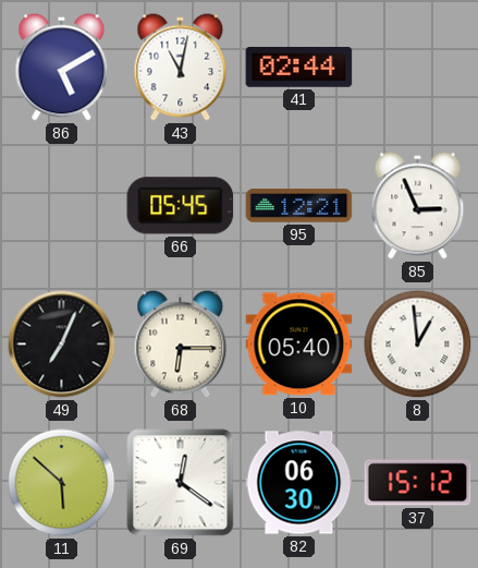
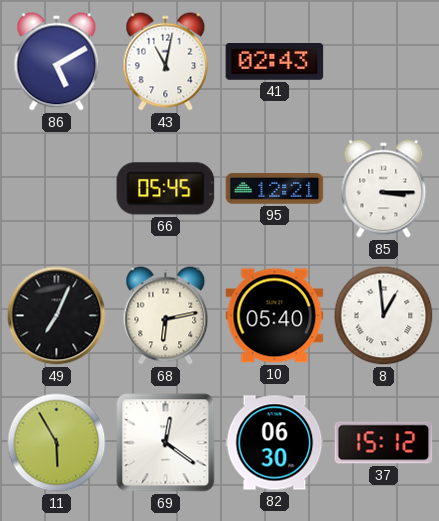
41: 02:44 -> 02:43
85: 2:56 -> 3:15
68: 6:15 -> 6:13
11: 5:52 -> 5:55
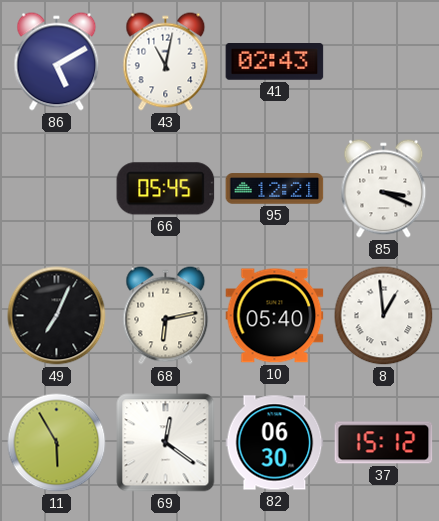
85: 3:15 -> 3:19
